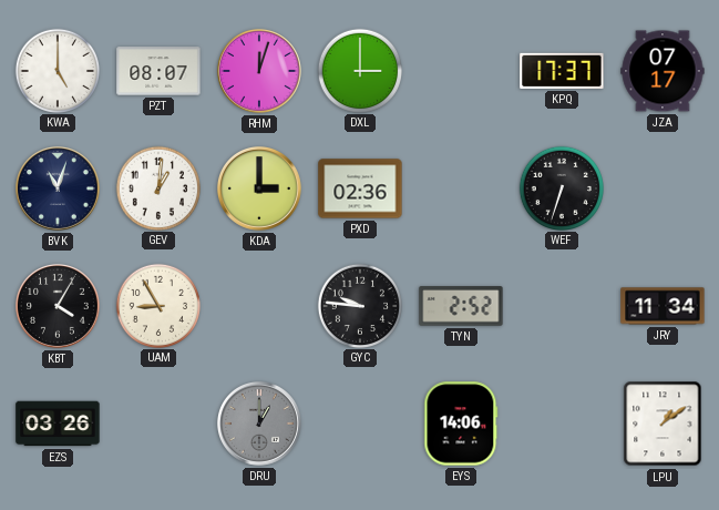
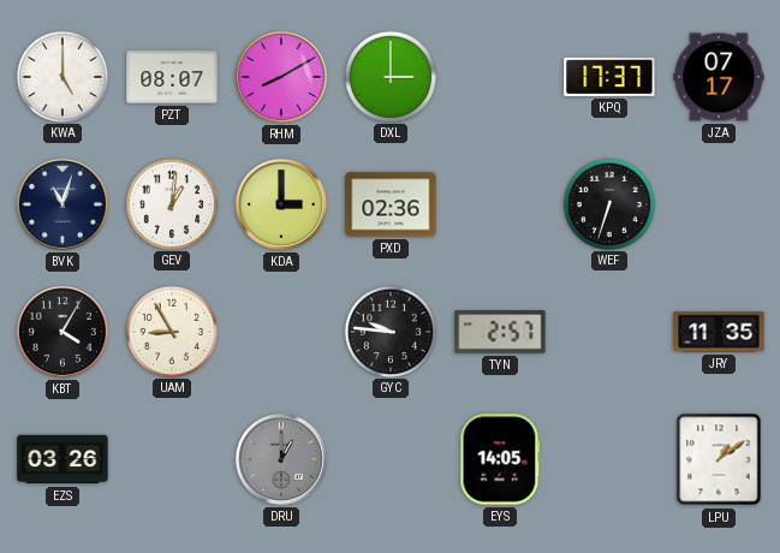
RHM: 12:03 -> 8:10
TYN: 2:52 -> 2:57
JRY: 11:34 -> 11:35
EYS: 14:06 -> 14:05
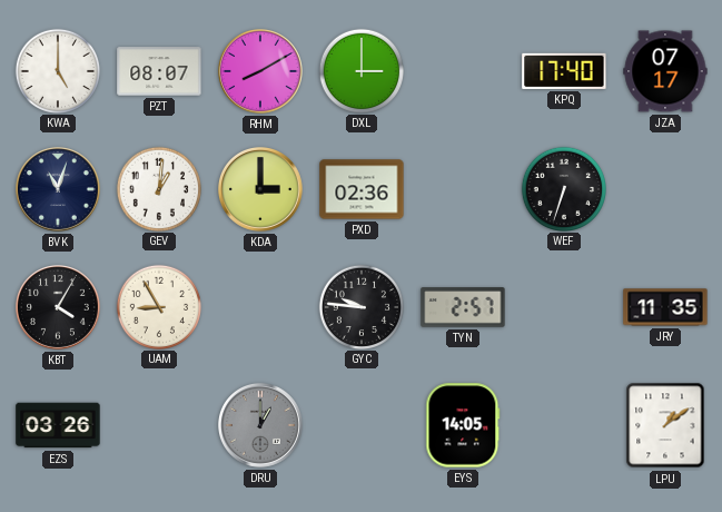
KPQ: 17:37 -> 17:40
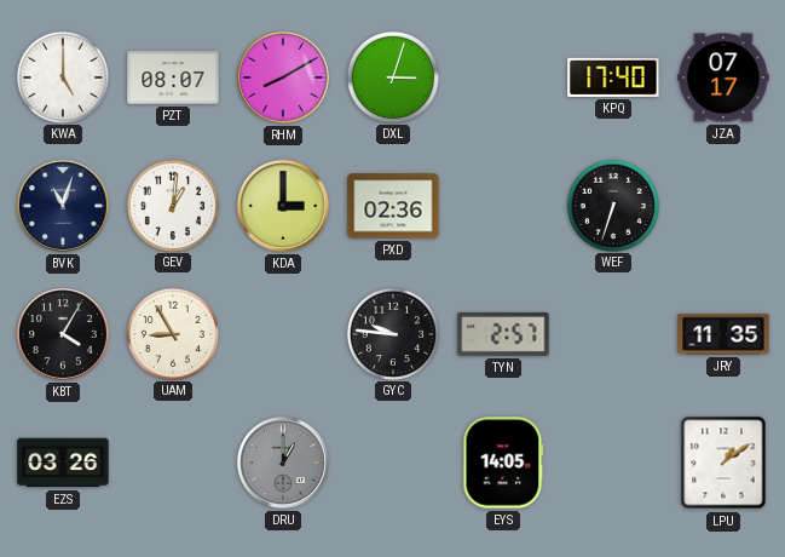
DXL: 3:00 -> 3:03
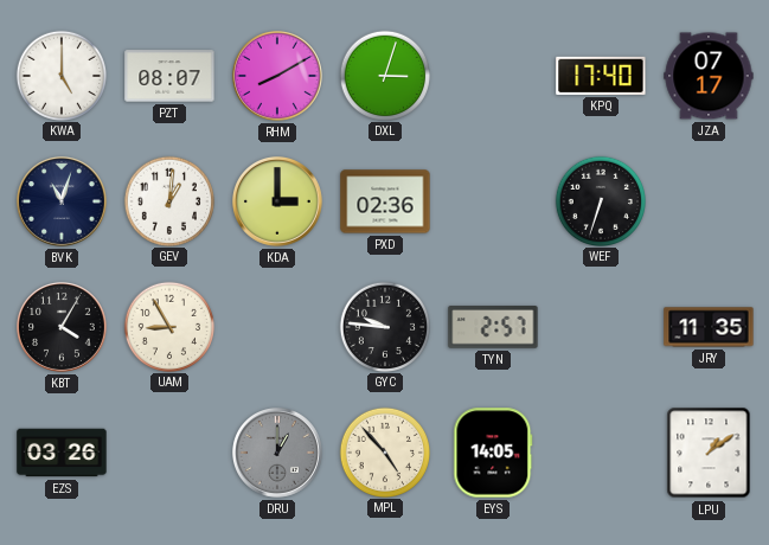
MPL: none -> 4:53
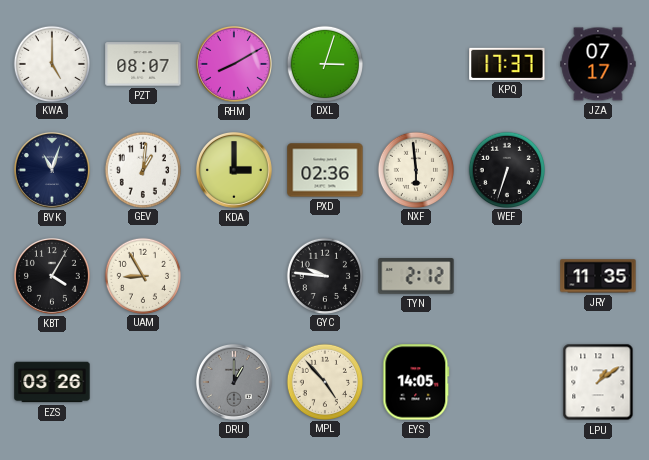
KPQ: 17:40 -> 17:37
NXF: none -> 5:59
TYN: 2:57 -> 2:12
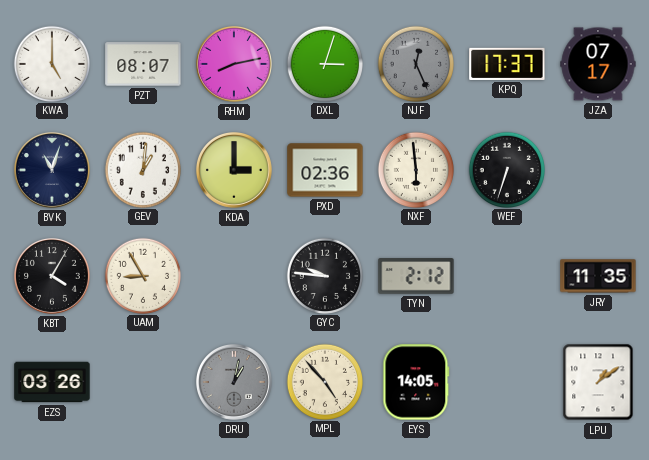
RHM: 8:10 -> 8:13
NJF: none -> 12:26
DRU: 1:00 -> 1:02
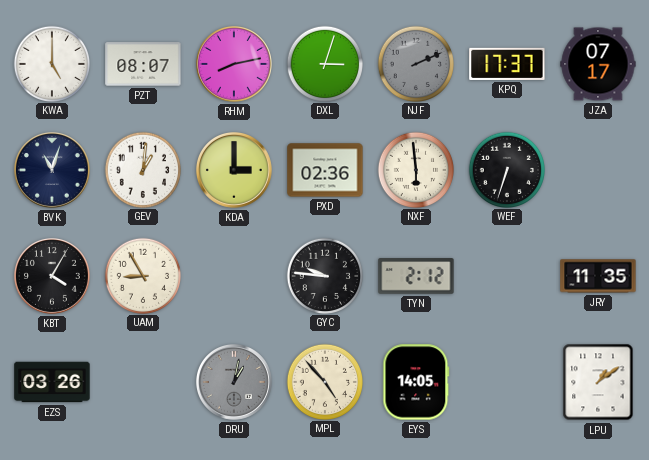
NJF: 12:26 -> 2:11
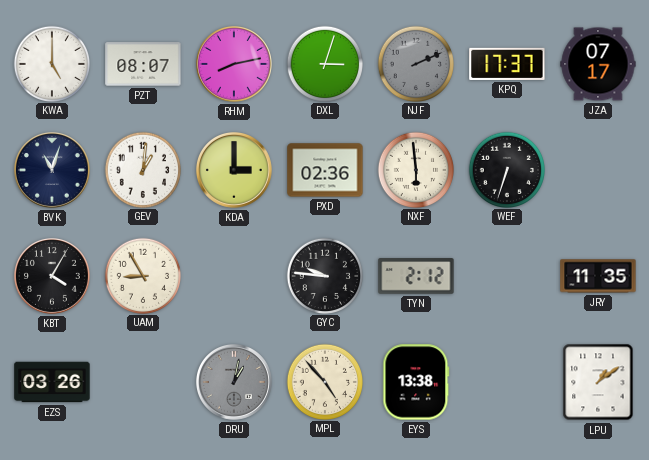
EYS: 14:05 -> 13:38
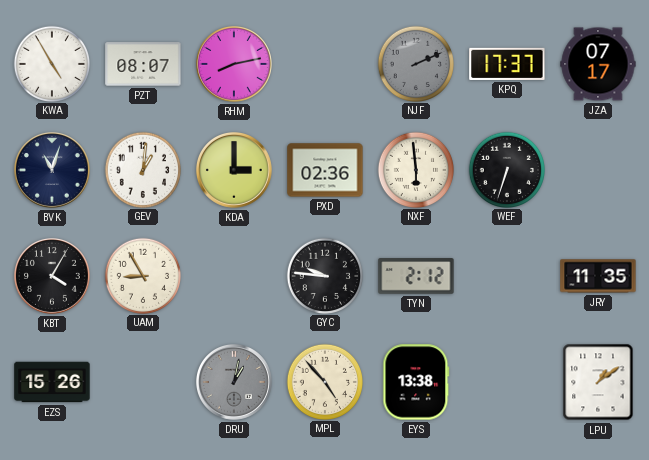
KWA: 5:00 -> 4:55
DXL: 3:03 -> none
EZS: 03:26 -> 15:26
